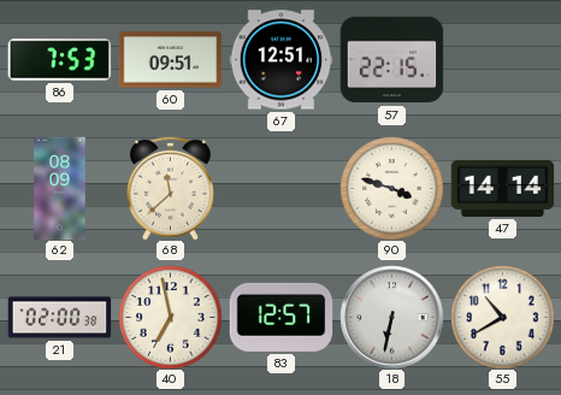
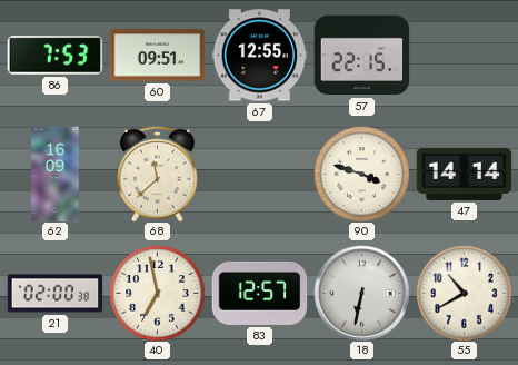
67: 12:51 -> 12:55
62: 08:09 -> 16:09
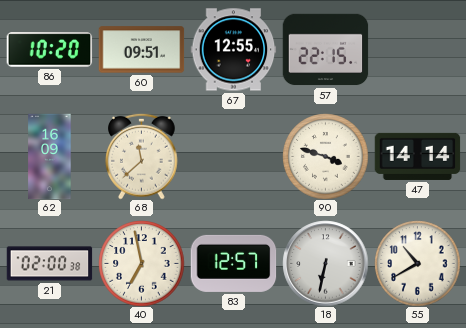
86: 7:53 -> 10:20
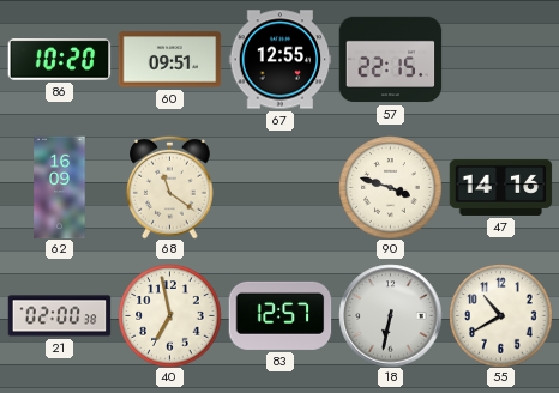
68: 11:38 -> 11:21
47: 14:14 -> 14:16
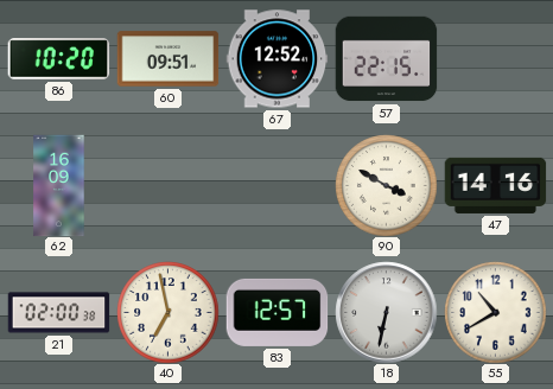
67: 12:55 -> 12:52
68: 11:21 -> none
90: 3:48 -> 3:50
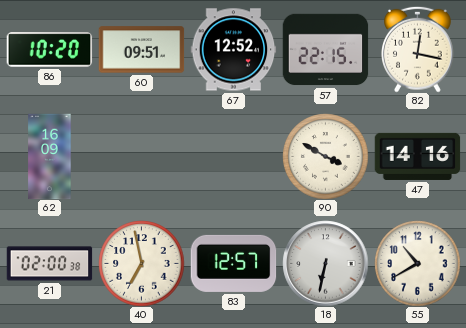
82: none -> 12:17
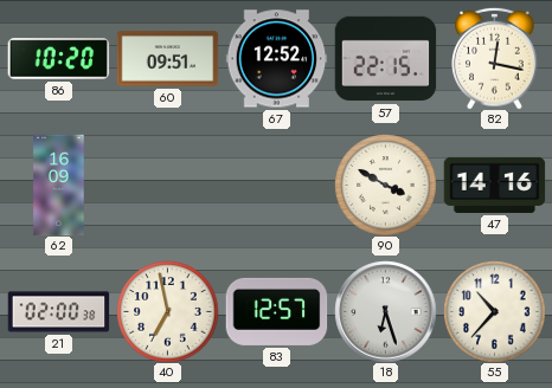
18: 6:32 -> 6:27
55: 10:40 -> 10:37
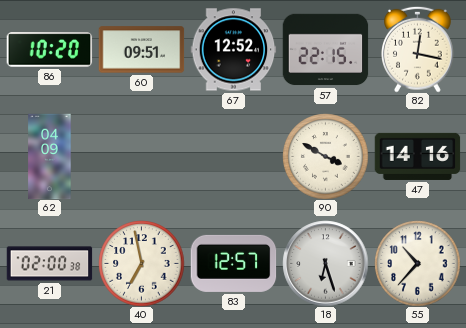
62: 16:09 -> 04:09
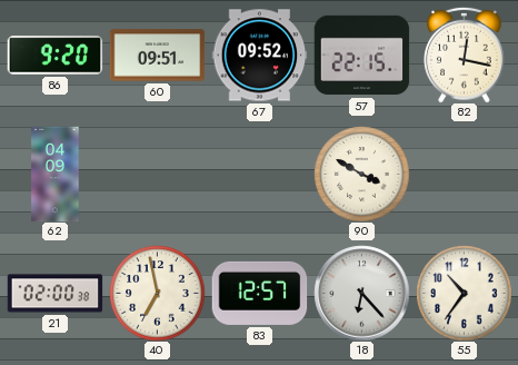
86: 10:20 -> 9:20
67: 12:52 -> 09:52
47: 14:16 -> none
18: 6:27 -> 6:23
55: 10:37 -> 10:36
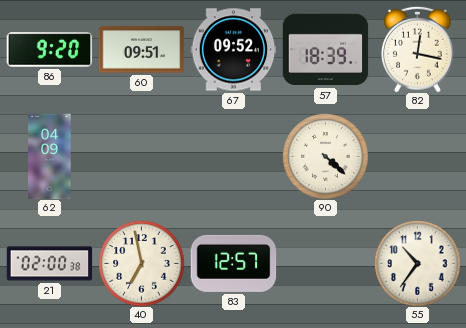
57: 22:15 -> 18:39
90: 3:50 -> 4:22
18: 6:23 -> none
